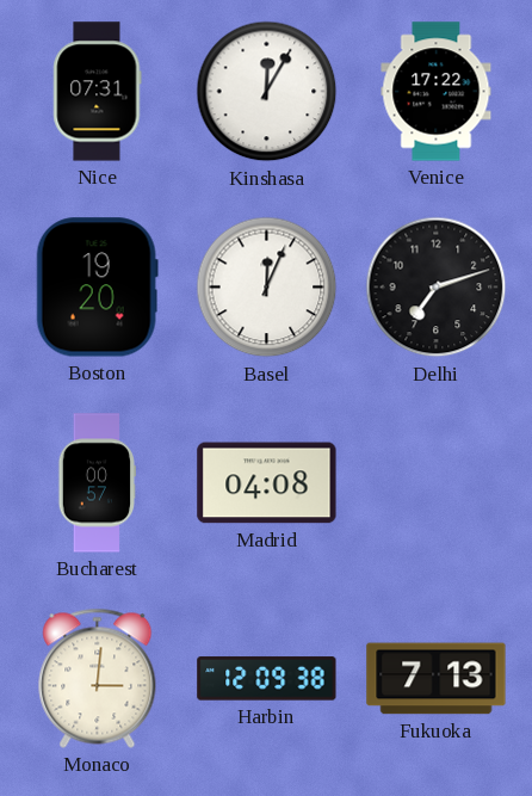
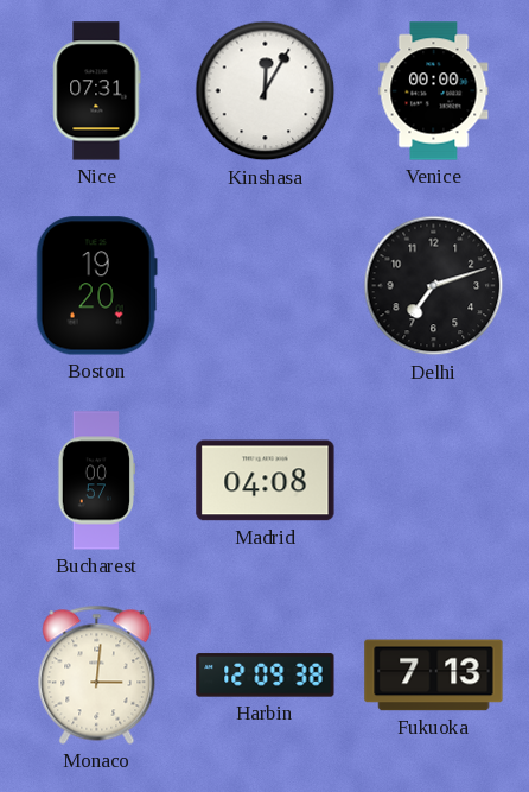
Venice: 17:22 -> 00:00
Basel: 12:04 -> none
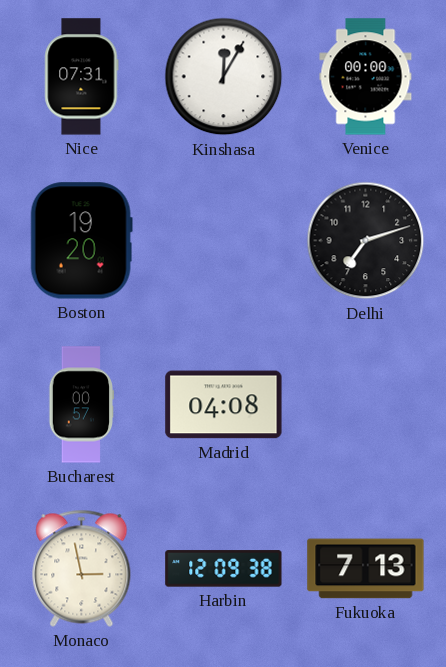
Monaco: 3:01 -> 2:58
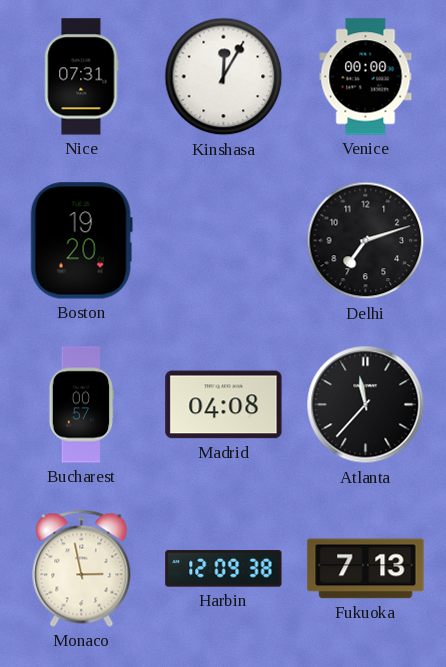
Atlanta: none -> 11:37
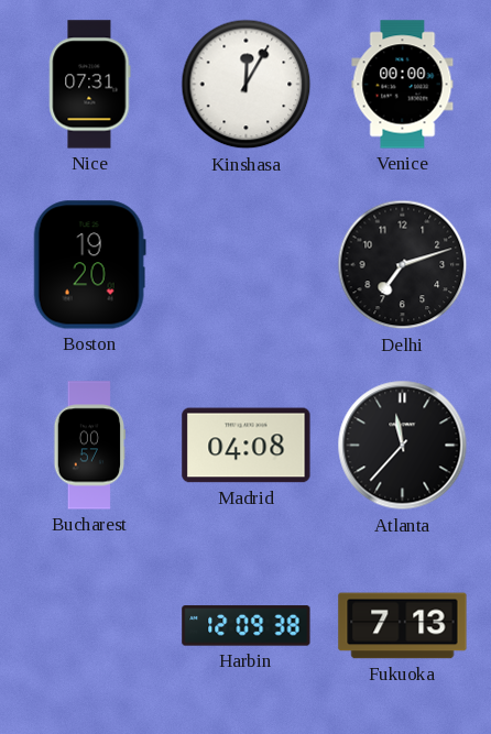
Monaco: 2:58 -> none
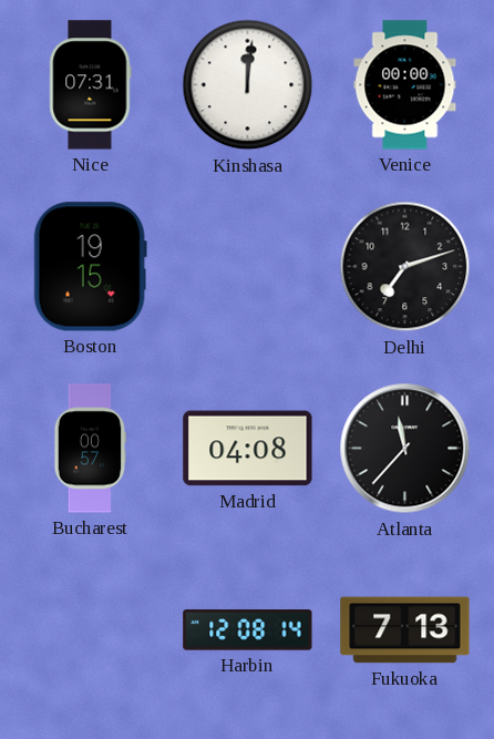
Kinshasa: 12:05 -> 12:01
Boston: 19:20 -> 19:15
Harbin: 12:09 -> 12:08
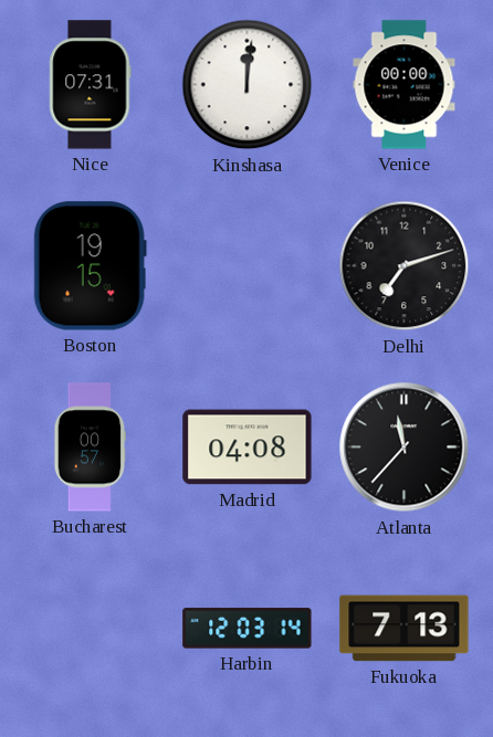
Harbin: 12:08 -> 12:03
